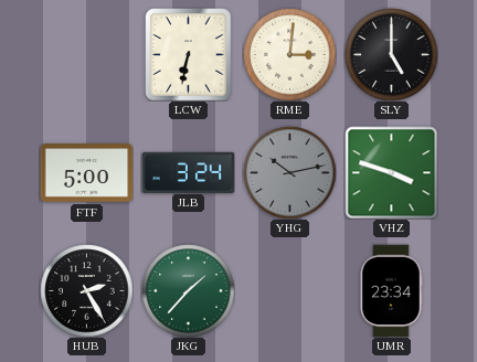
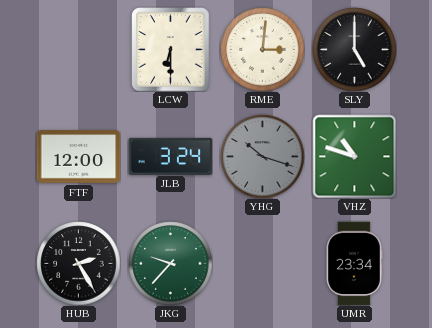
LCW: 6:32 -> 6:30
FTF: 5:00 -> 12:00
YHG: 10:13 -> 10:18
VHZ: 3:48 -> 10:48
JKG: 1:37 -> 9:37
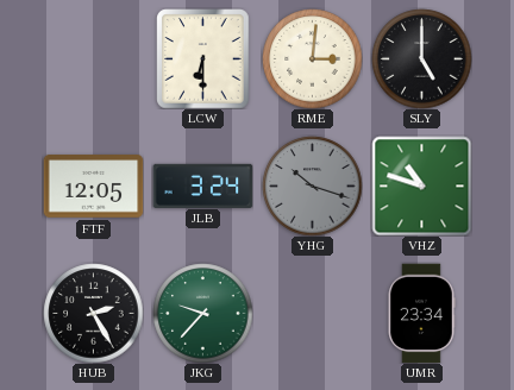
FTF: 12:00 -> 12:05
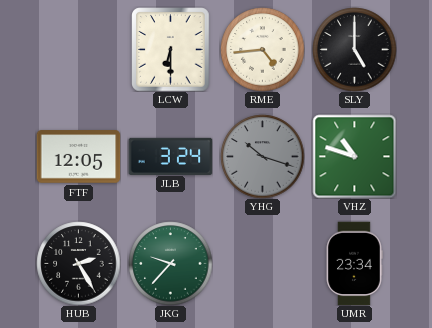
RME: 3:01 -> 4:44
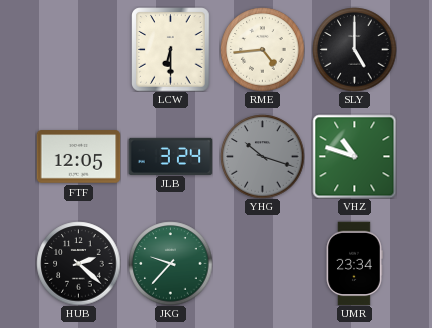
HUB: 2:25 -> 2:22
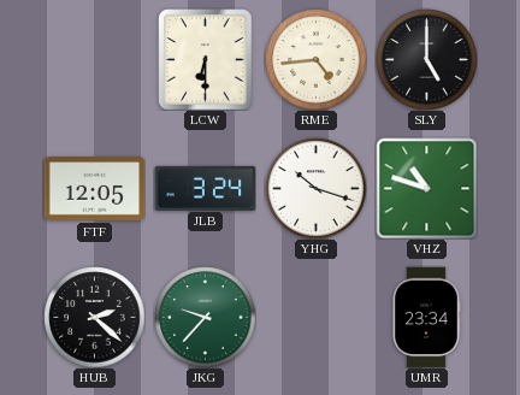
YHG dial: grey -> white
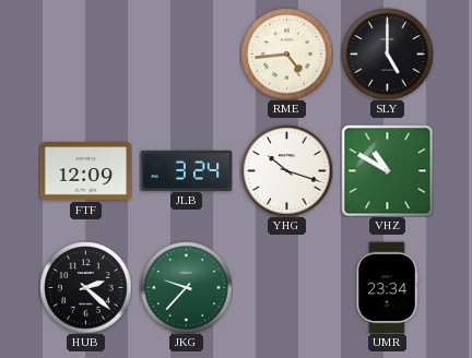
LCW: 6:30 -> none
FTF: 12:05 -> 12:09
VHZ: 10:48 -> 10:50
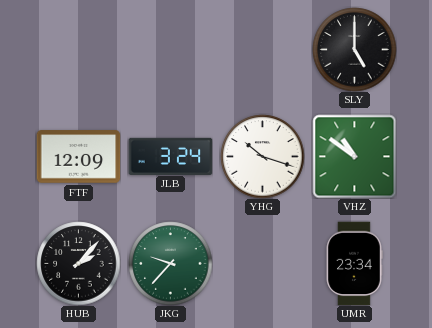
RME: 4:44 -> none
VHZ: 10:50 -> 10:51
HUB: 2:22 -> 2:07
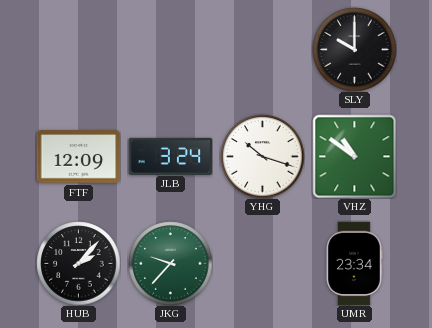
SLY: 5:00 -> 10:00
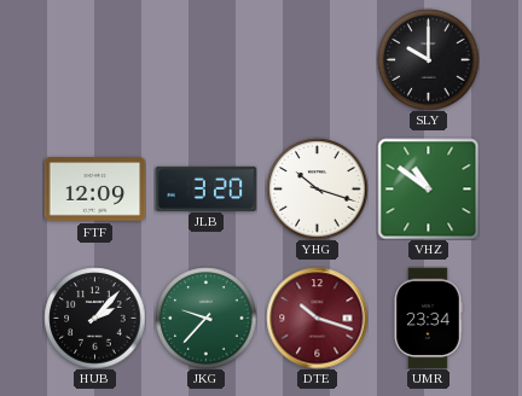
JLB: 3:24 -> 3:20
DTE: none -> 10:18
